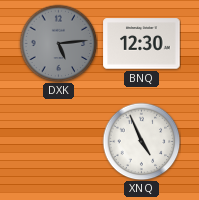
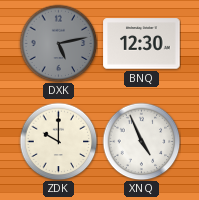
DXK: 5:14 -> 5:13
ZDK: none -> 10:00
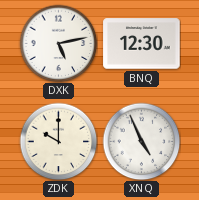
DXK dial: grey -> white
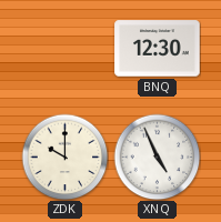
DXK: 5:13 -> none
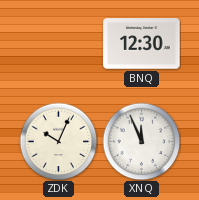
ZDK: 10:00 -> 10:04
XNQ: 4:56 -> 11:56
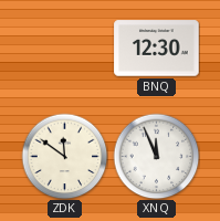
ZDK: 10:04 -> 11:51
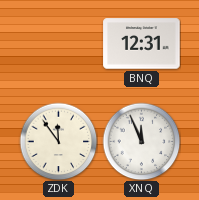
BNQ: 12:30 -> 12:31
ZDK: 11:51 -> 11:54
